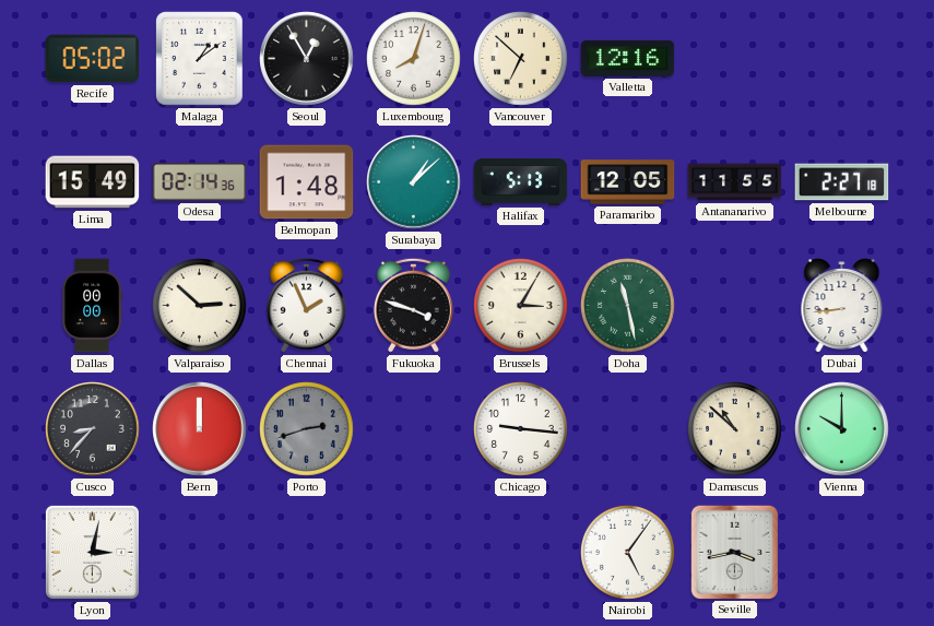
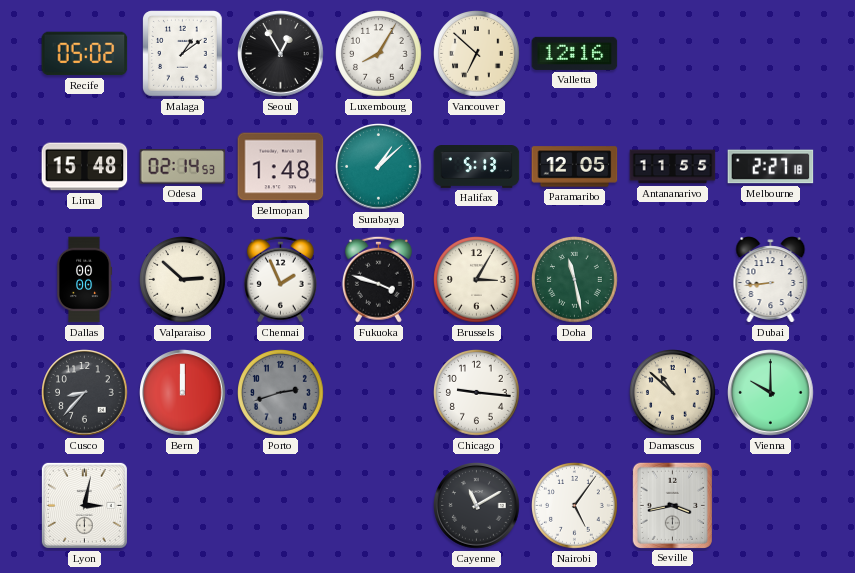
Luxembourg: 8:03 -> 8:05
Lima: 15:49 -> 15:48
Odesa: 02:14:36 -> 02:14:53
Cayenne: none -> 11:10
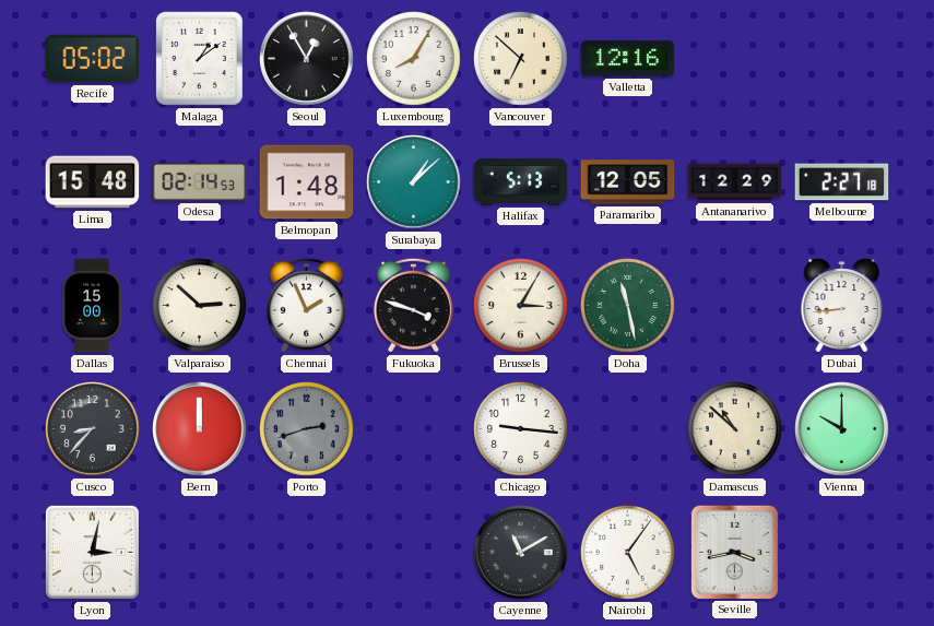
Antananarivo: 11:55 -> 12:29
Dallas: 00:00 -> 15:00
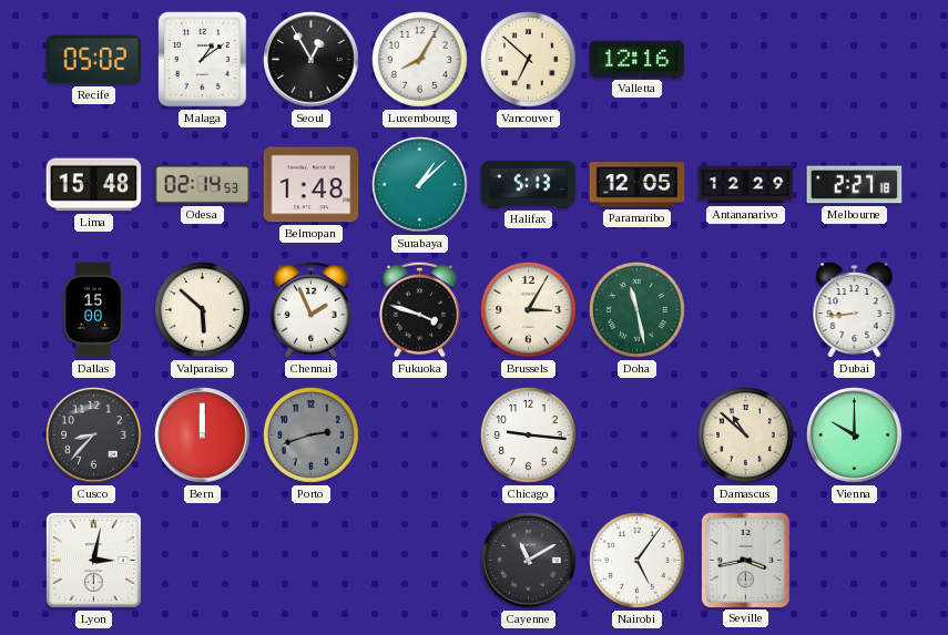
Valparaiso: 2:52 -> 5:52
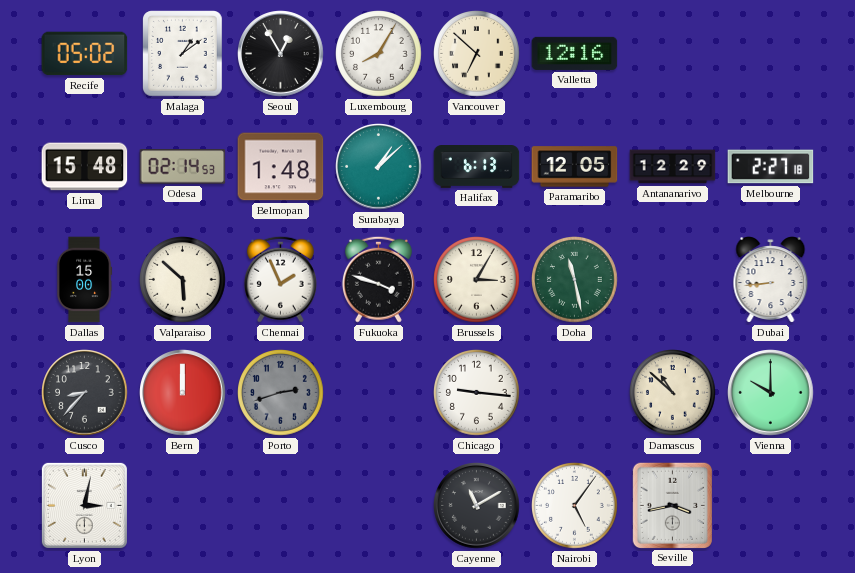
Halifax: 5:13 -> 6:13
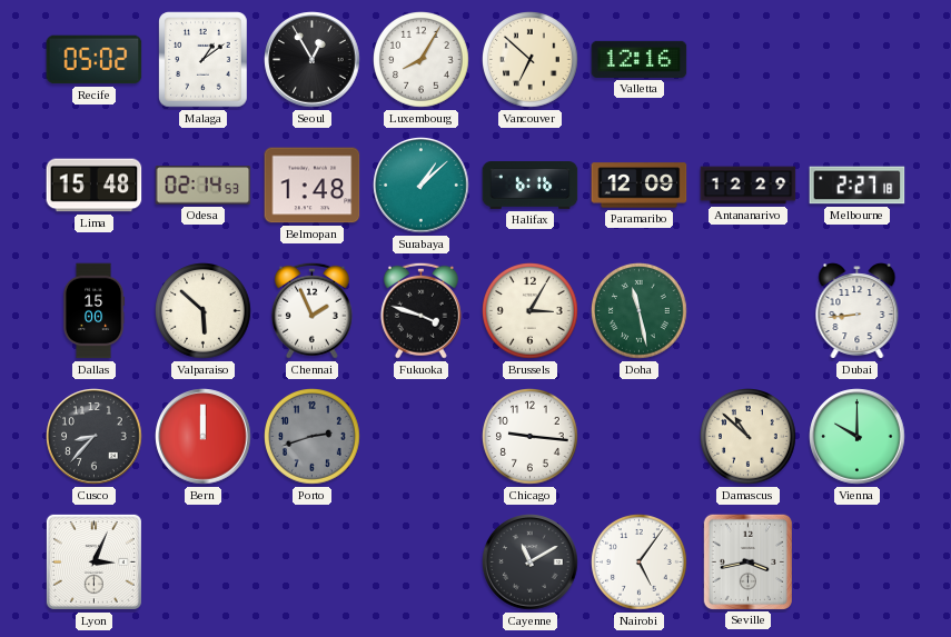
Halifax: 6:13 -> 6:16
Paramaribo: 12:05 -> 12:09
Lyon: 3:02 -> 3:04
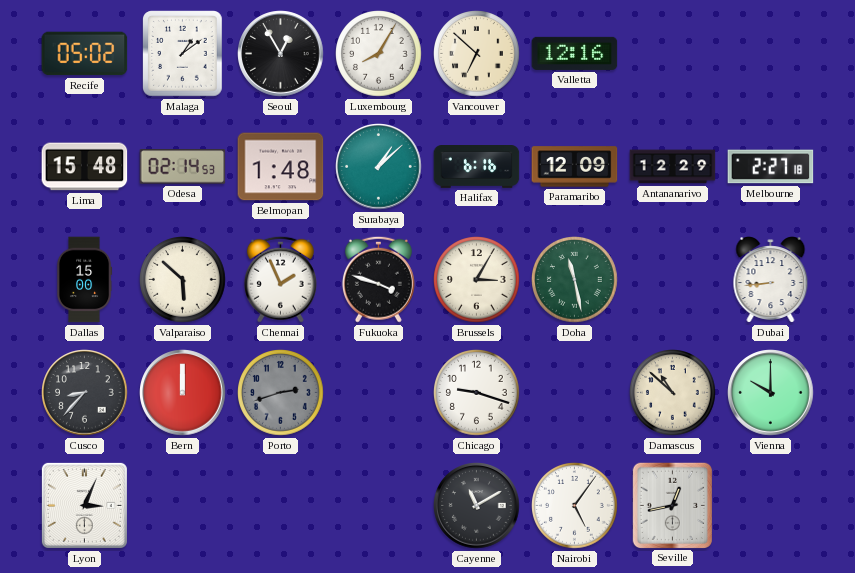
Chicago: 9:16 -> 9:18
Seville: 3:43 -> 12:43
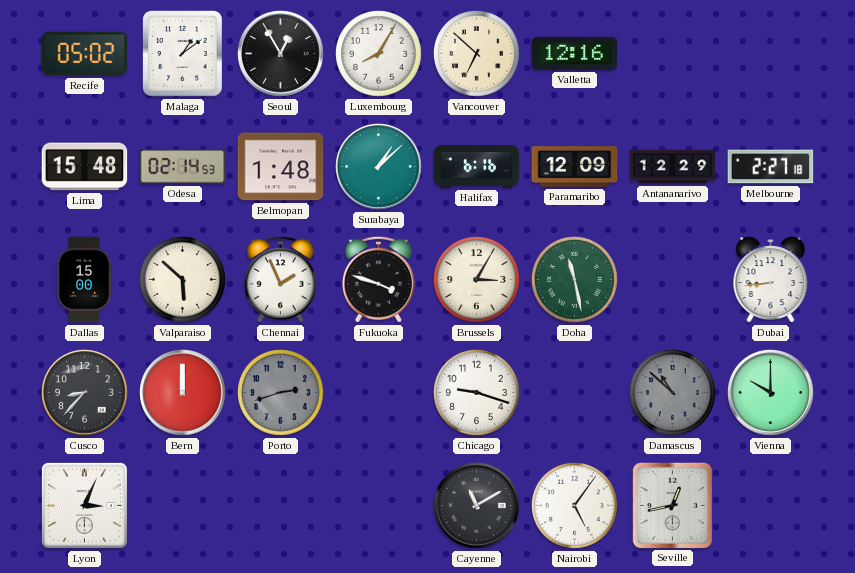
Damascus dial: cream -> grey
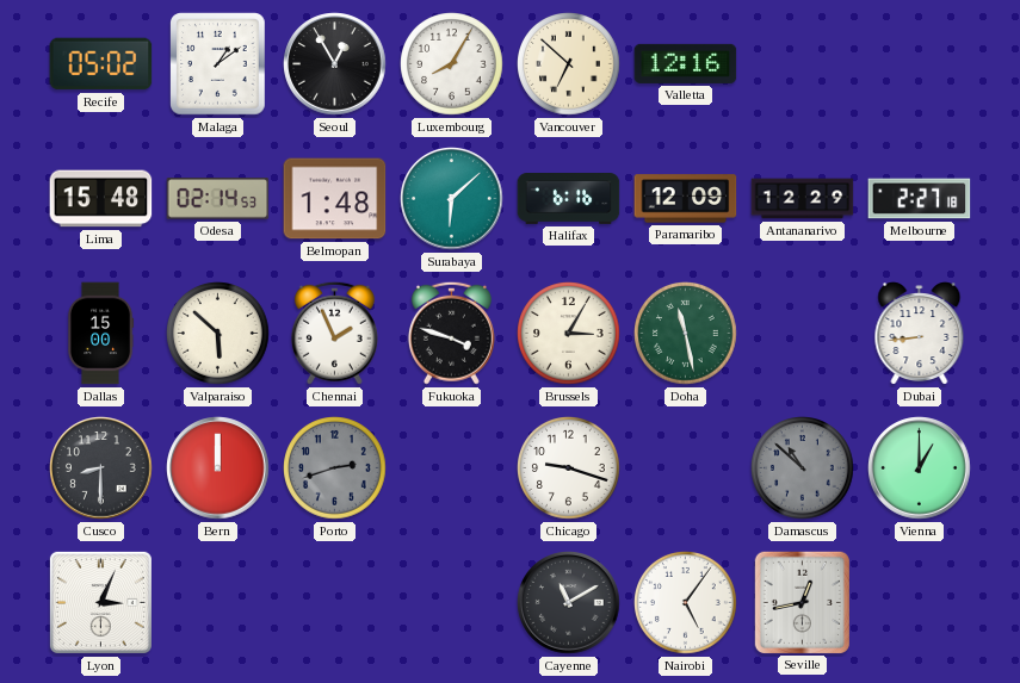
Surabaya: 1:08 -> 6:08
Cusco: 8:37 -> 8:30
Vienna: 10:00 -> 1:00
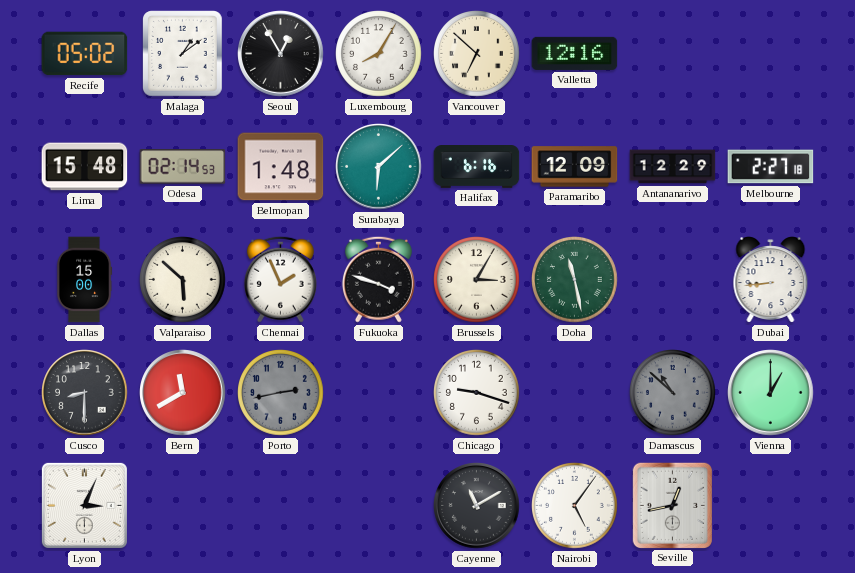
Bern: 12:00 -> 11:40
Porto: 2:42 -> 2:43
